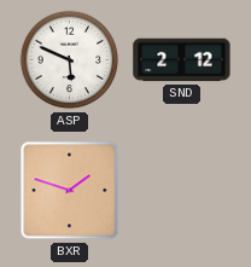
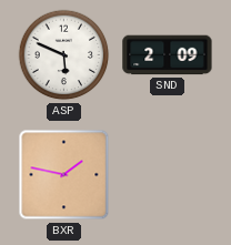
SND: 2:12 -> 2:09
BXR: 1:48 -> 1:47
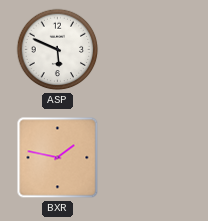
SND: 2:09 -> none
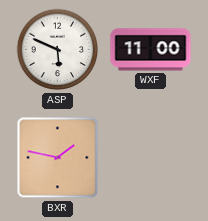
WXF: none -> 11:00
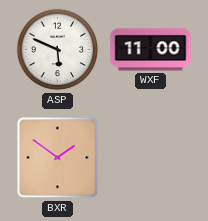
BXR: 1:47 -> 1:51
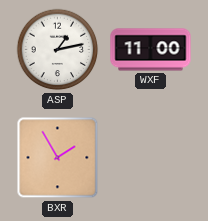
ASP: 5:49 -> 1:13
BXR: 1:51 -> 1:55
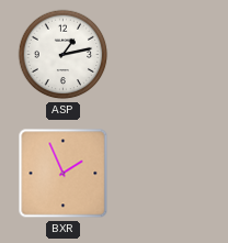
WXF: 11:00 -> none
BXR: 1:55 -> 1:56
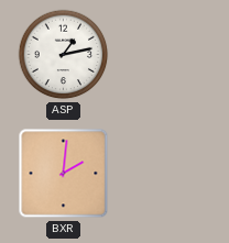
BXR: 1:56 -> 2:01
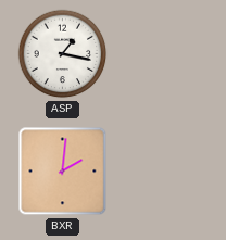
ASP: 1:13 -> 1:17
